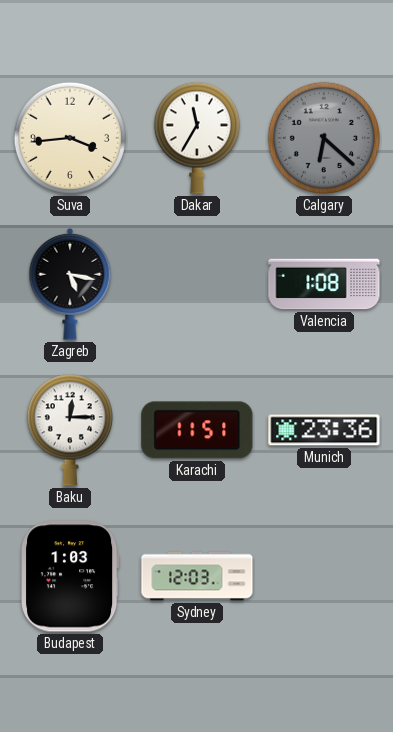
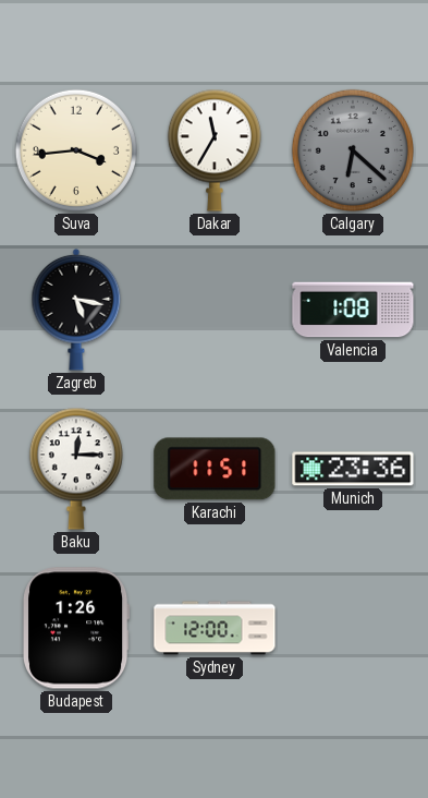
Budapest: 1:03 -> 1:26
Sydney: 12:03 -> 12:00
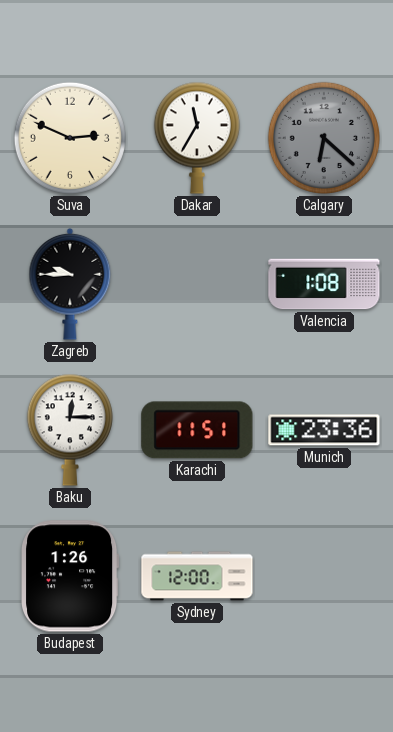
Suva: 3:44 -> 2:49
Zagreb: 5:17 -> 9:45
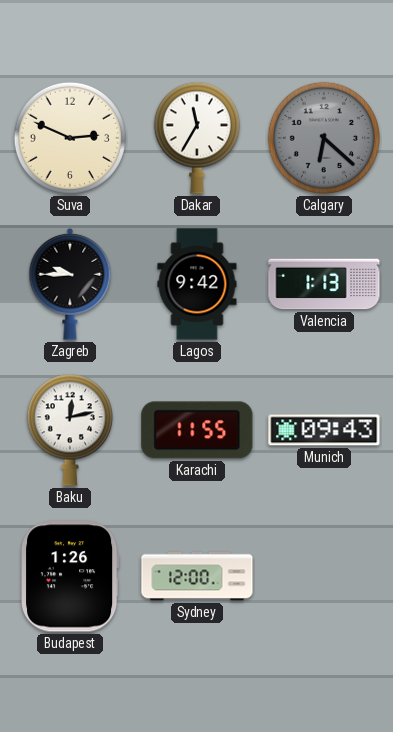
Lagos: none -> 9:42
Valencia: 1:08 -> 1:13
Baku: 12:15 -> 12:13
Karachi: 11:51 -> 11:55
Munich: 23:36 -> 09:43
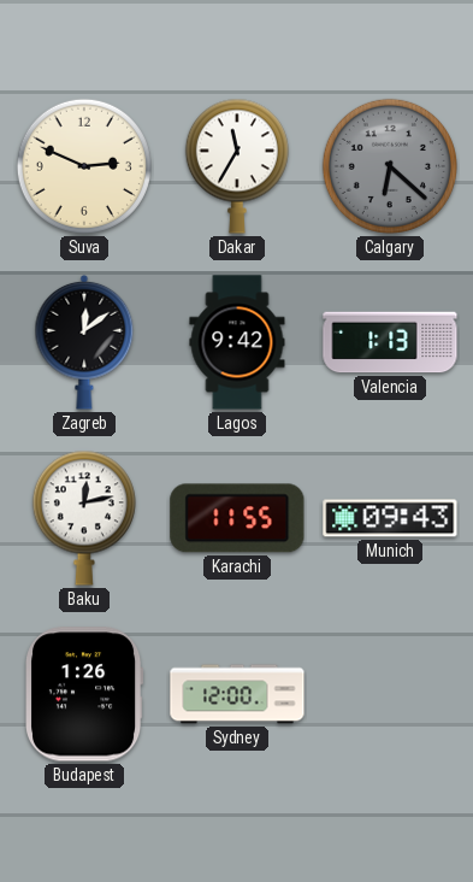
Zagreb: 9:45 -> 12:09
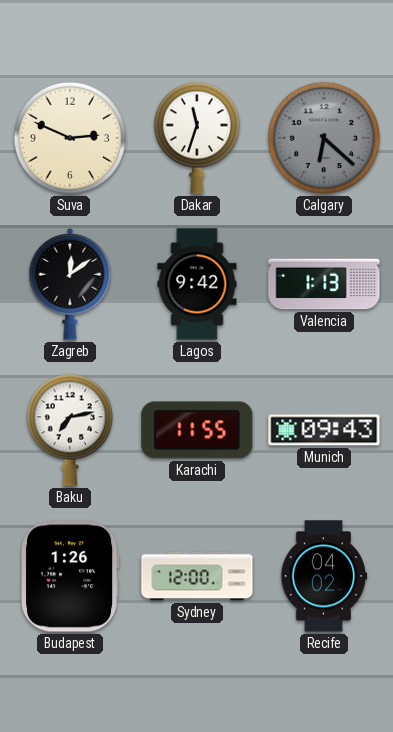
Dakar: 11:35 -> 11:33
Baku: 12:13 -> 7:13
Recife: none -> 04:02
